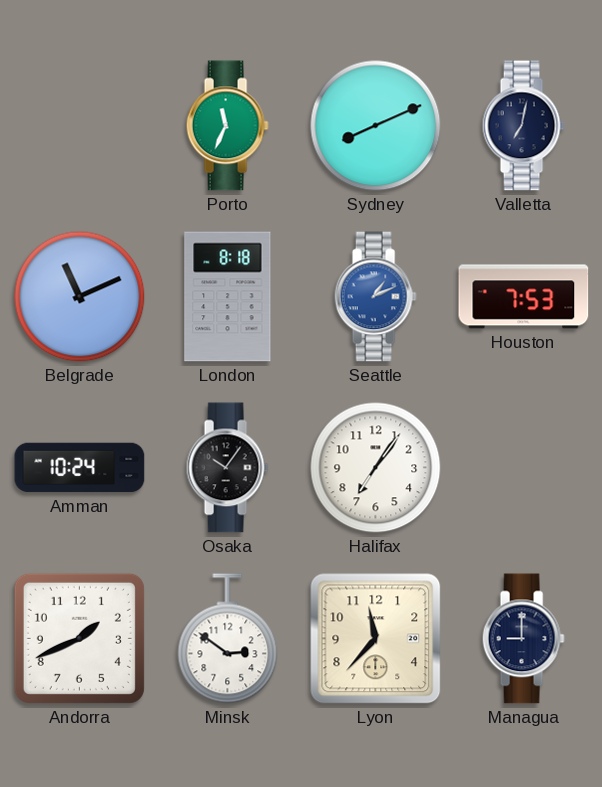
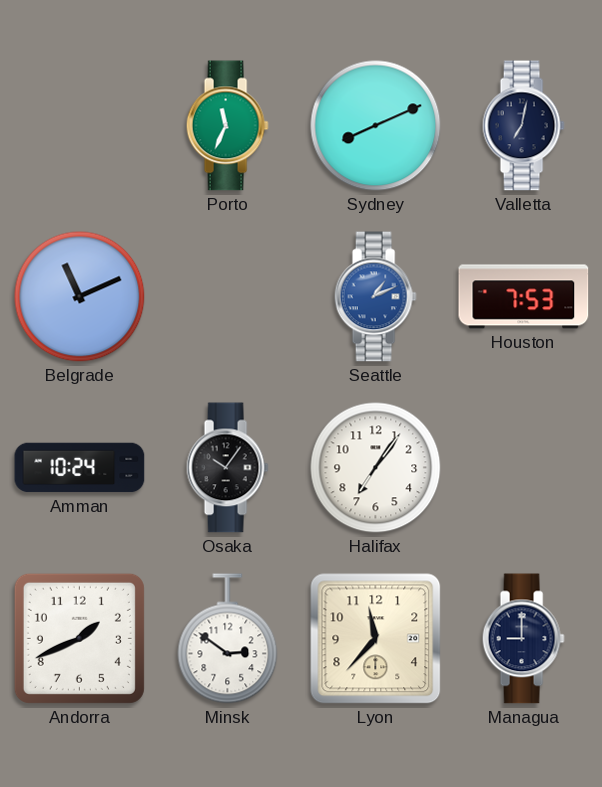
London: 8:18 -> none
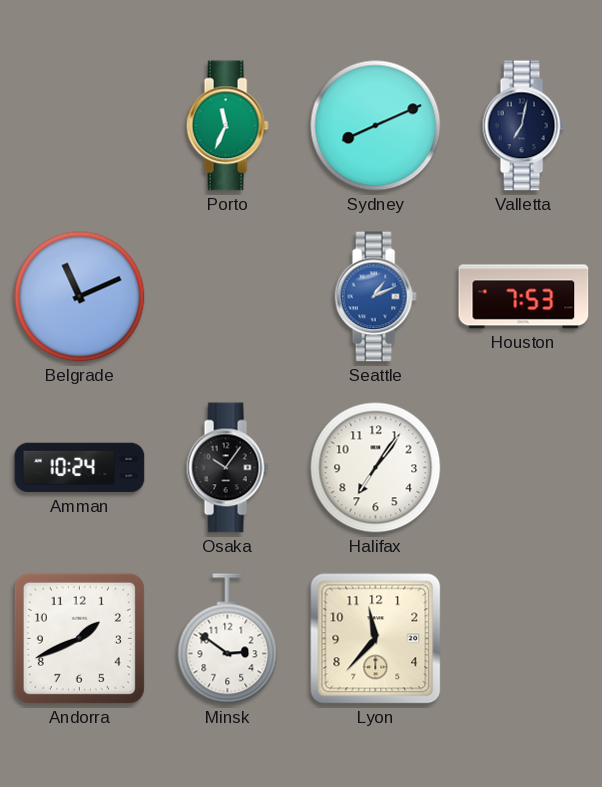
Managua: 9:00 -> none
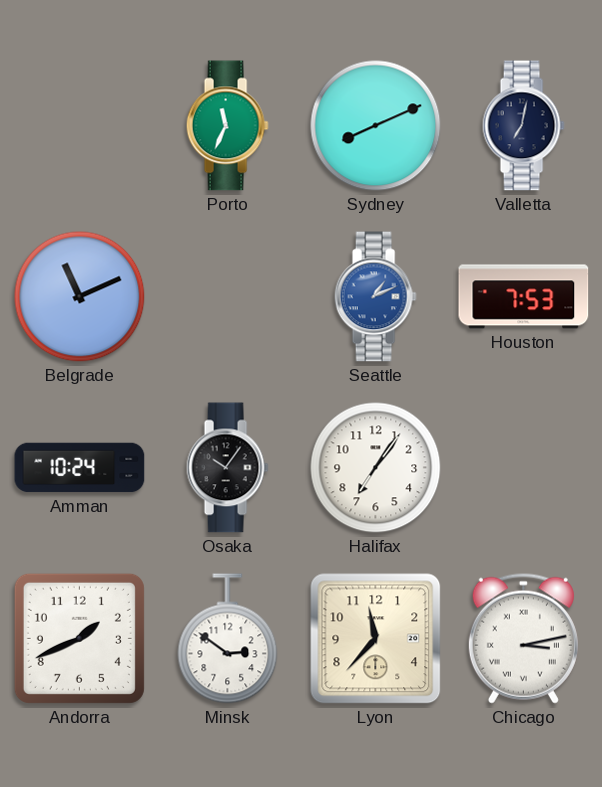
Chicago: none -> 3:13
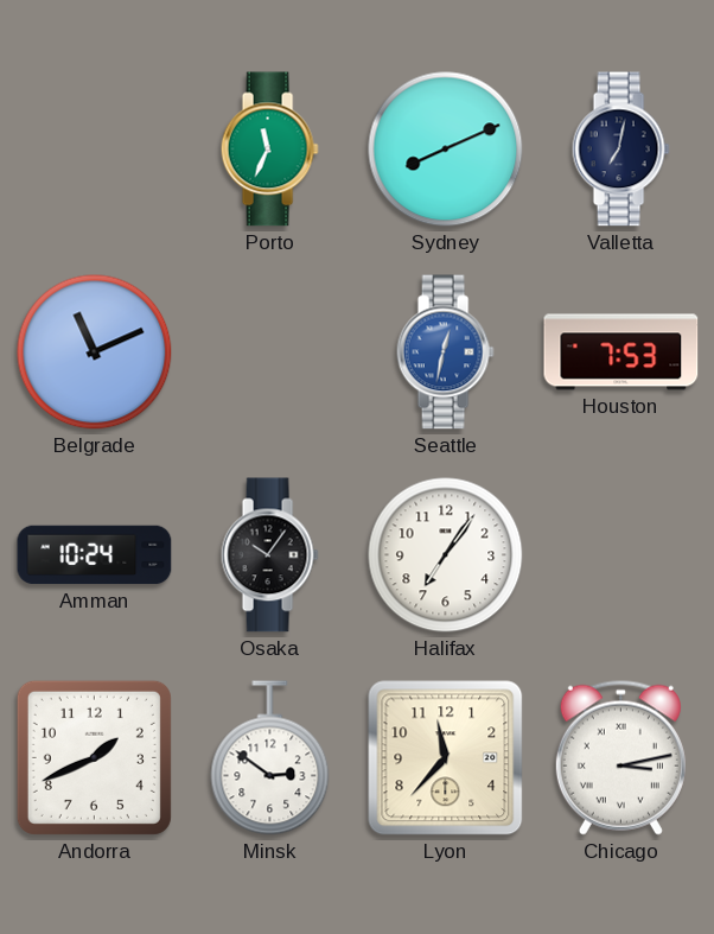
Seattle: 1:11 -> 12:32
